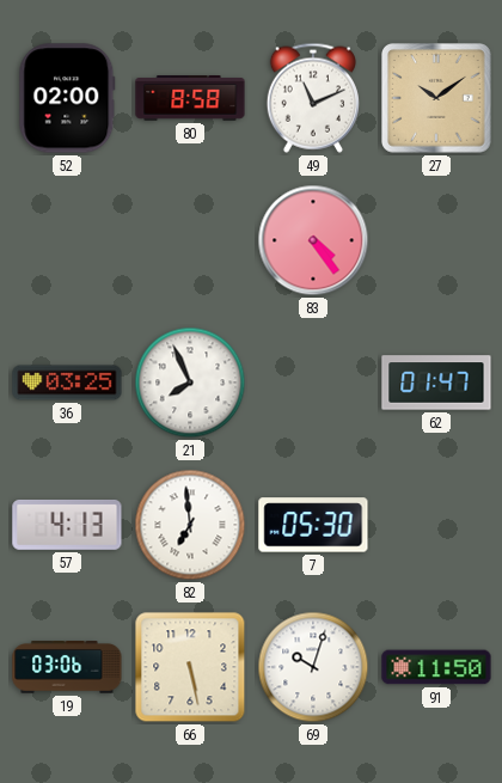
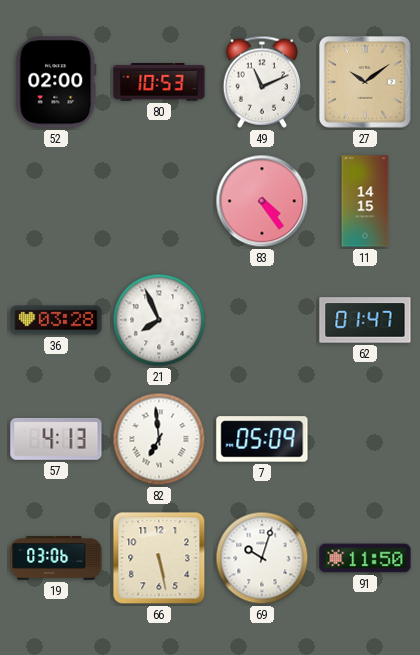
80: 8:58 -> 10:53
11: none -> 14:15
36: 03:25 -> 03:28
7: 05:30 -> 05:09
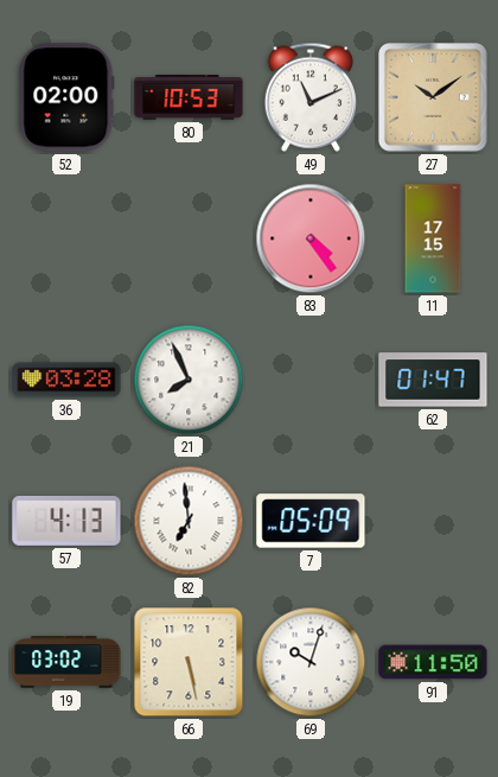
11: 14:15 -> 17:15
19: 03:06 -> 03:02
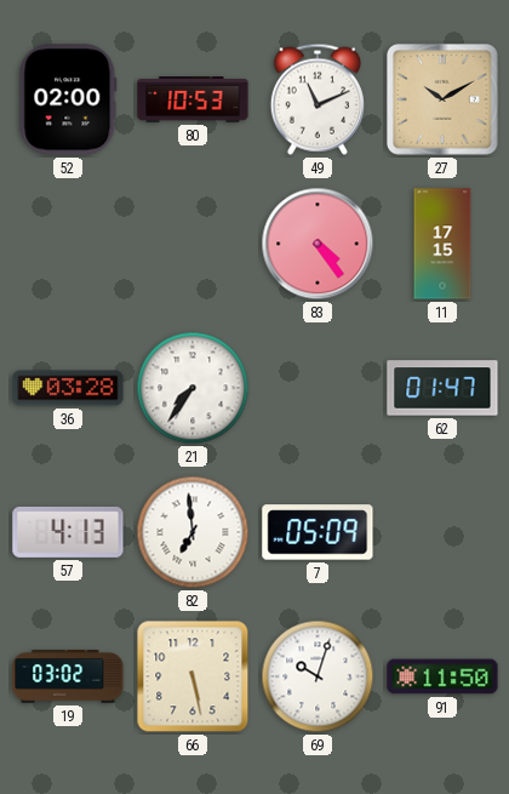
27: 10:09 -> 10:10
21: 7:56 -> 7:36
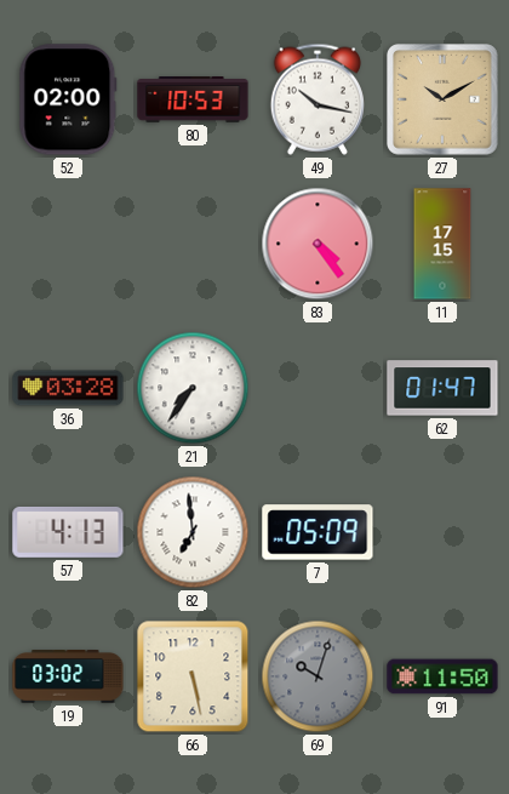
49: 11:11 -> 10:17
69 dial: white -> grey
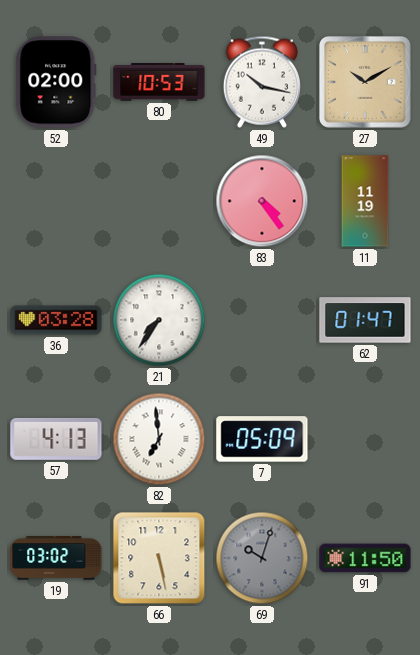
11: 17:15 -> 11:19
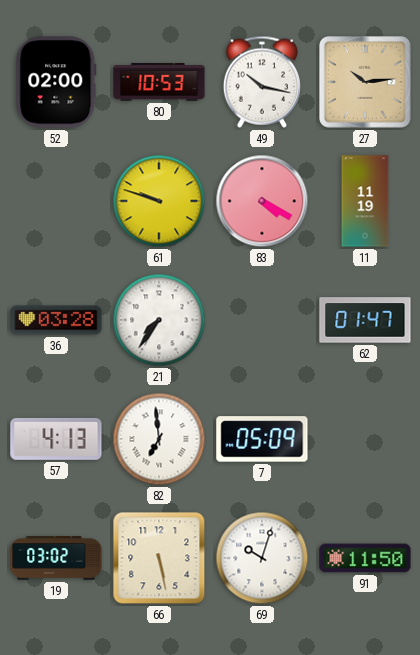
27: 10:10 -> 10:14
61: none -> 9:48
83: 4:24 -> 4:20
69 dial: grey -> white
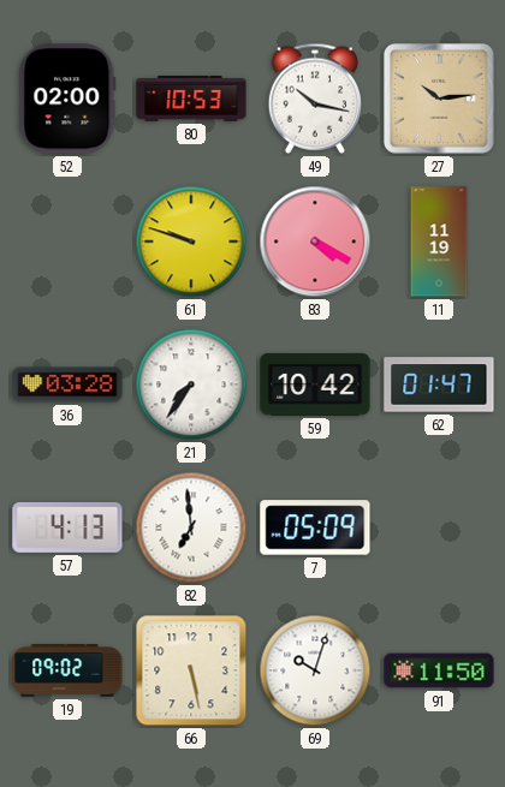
59: none -> 10:42
19: 03:02 -> 09:02
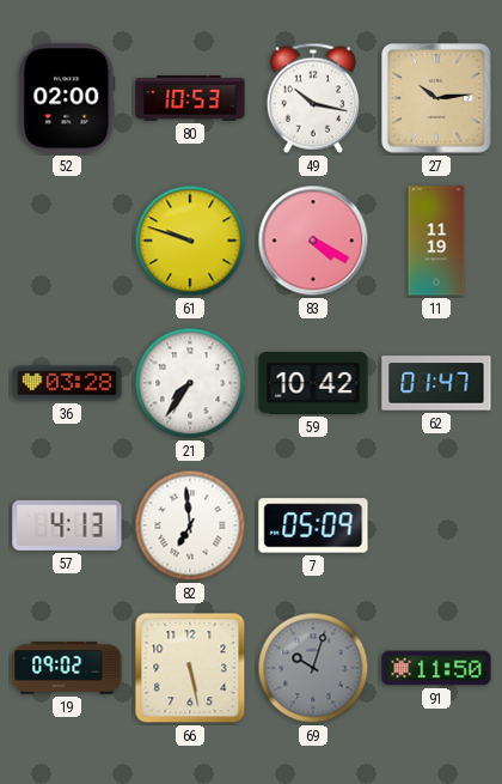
69 dial: white -> grey
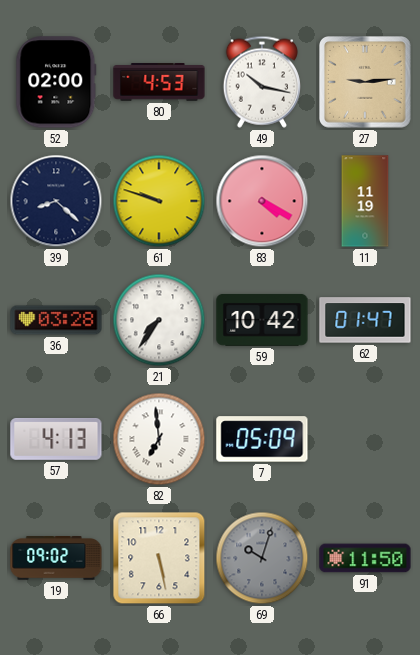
80: 10:53 -> 4:53
27: 10:14 -> 9:14
39: none -> 8:22
